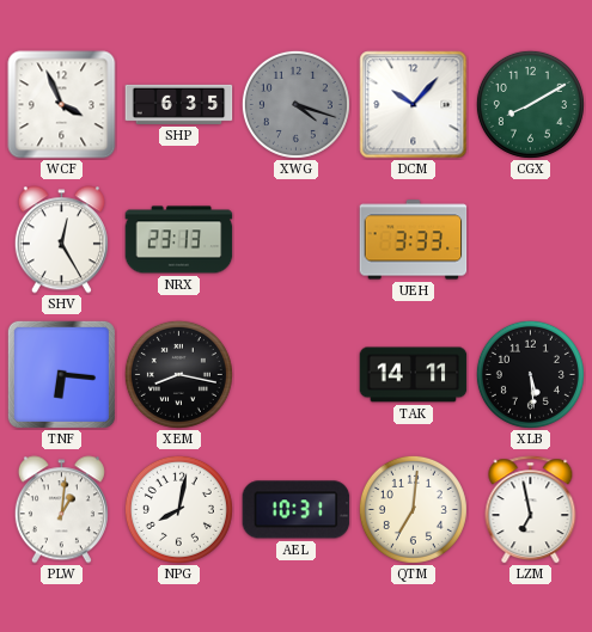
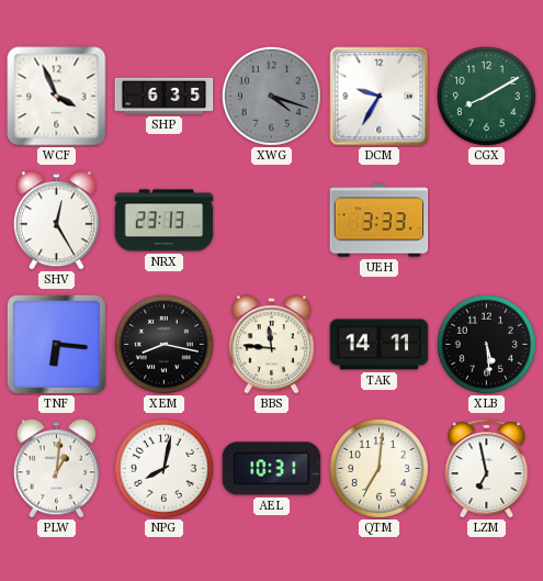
DCM: 10:07 -> 9:35
BBS: none -> 11:46
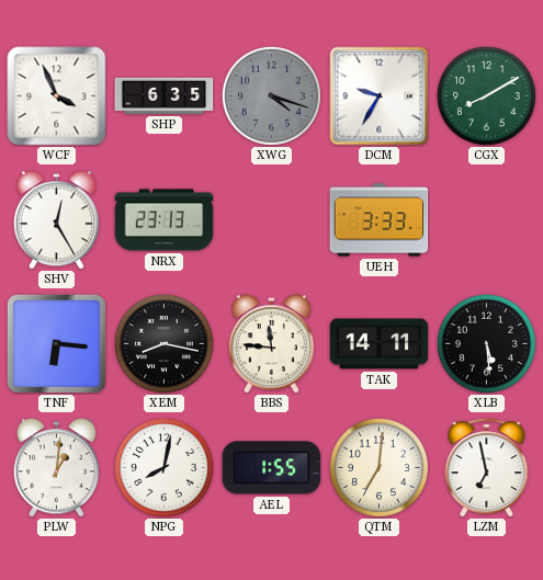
AEL: 10:31 -> 1:55
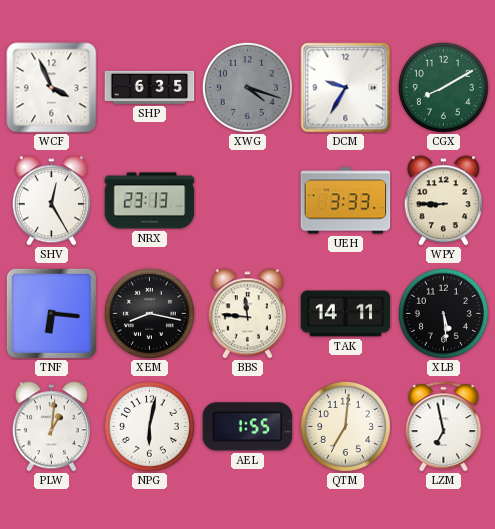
WPY: none -> 8:45
NPG: 8:02 -> 6:02
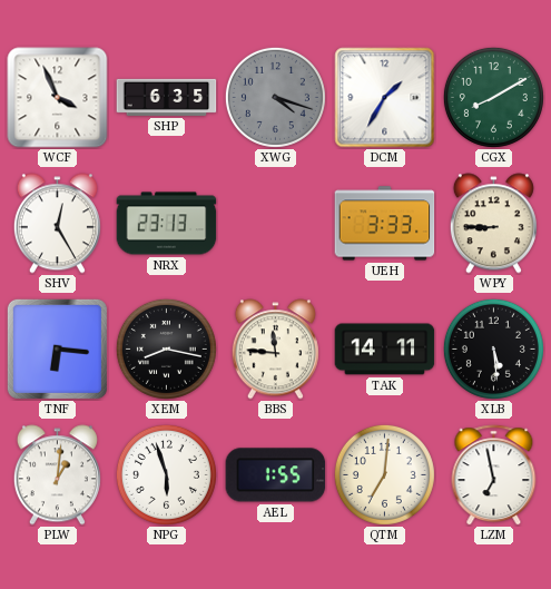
DCM: 9:35 -> 1:35
NPG: 6:02 -> 5:57
